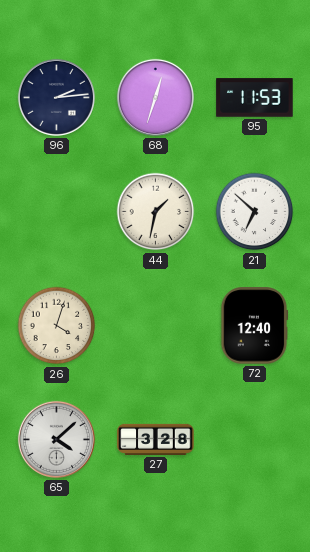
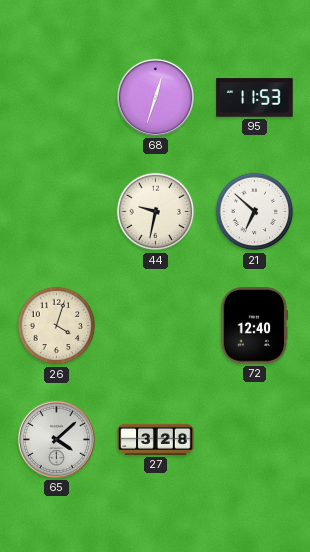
96: 2:14 -> none
44: 1:32 -> 9:32
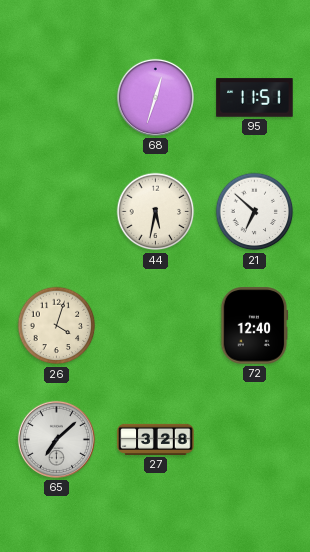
95: 11:53 -> 11:51
44: 9:32 -> 5:32
65: 4:08 -> 7:08
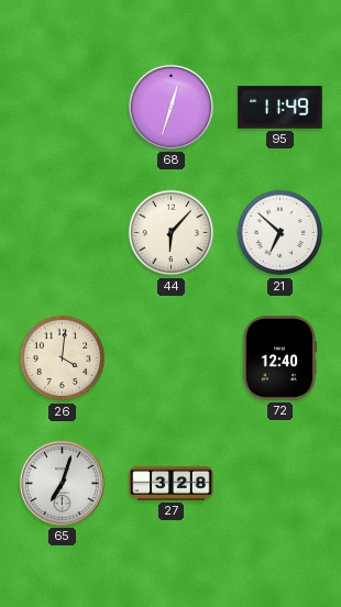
95: 11:51 -> 11:49
44: 5:32 -> 6:07
26: 4:03 -> 4:01
65: 7:08 -> 7:03
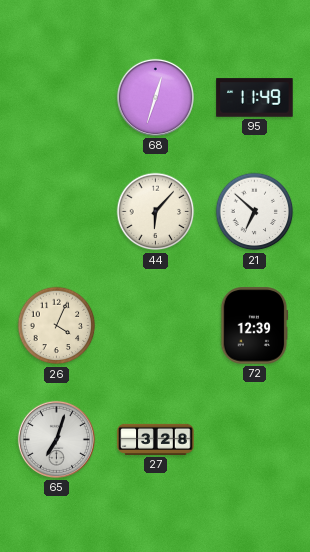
26: 4:01 -> 4:04
72: 12:40 -> 12:39
